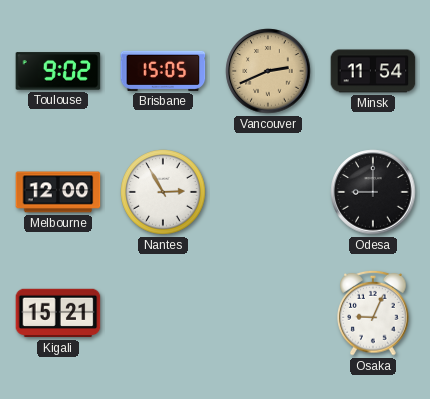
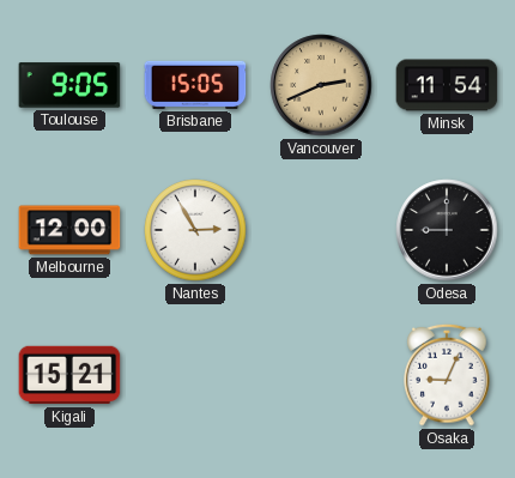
Toulouse: 9:02 -> 9:05
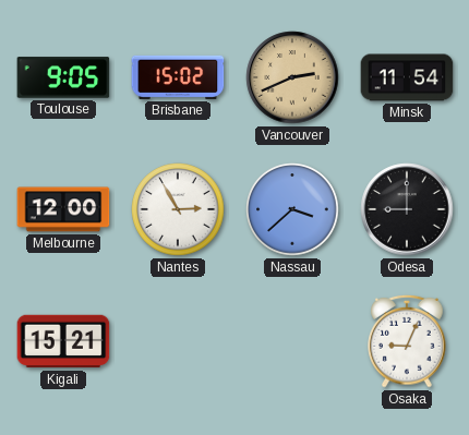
Brisbane: 15:05 -> 15:02
Nassau: none -> 3:38
